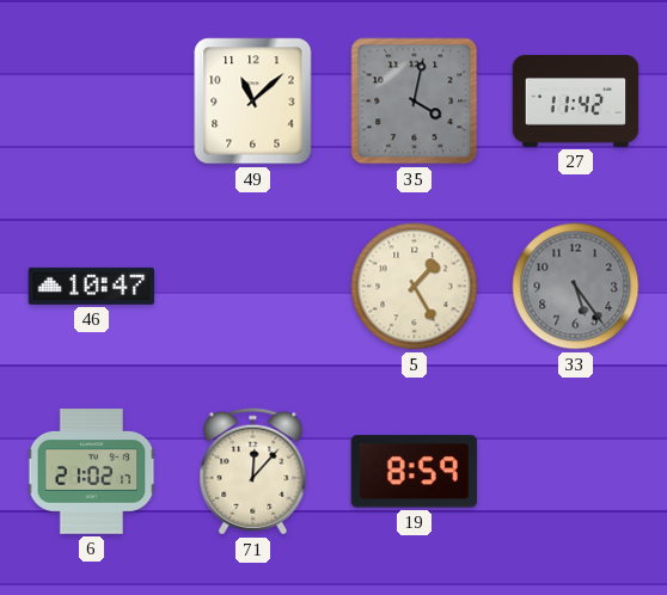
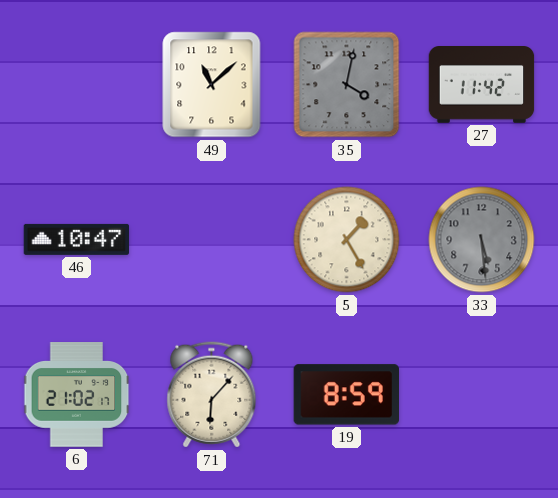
33: 5:24 -> 5:29
71: 12:07 -> 6:07
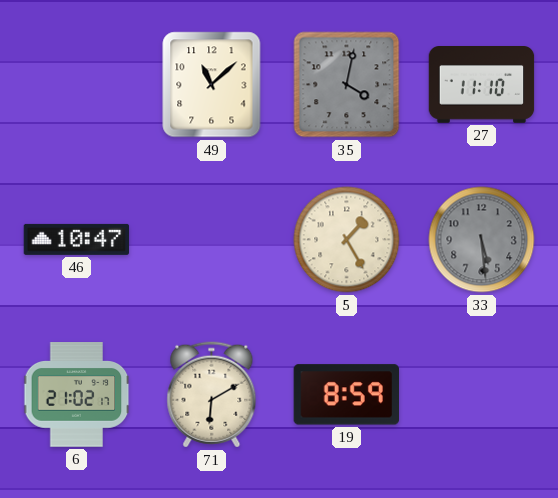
27: 11:42 -> 11:10
71: 6:07 -> 6:10
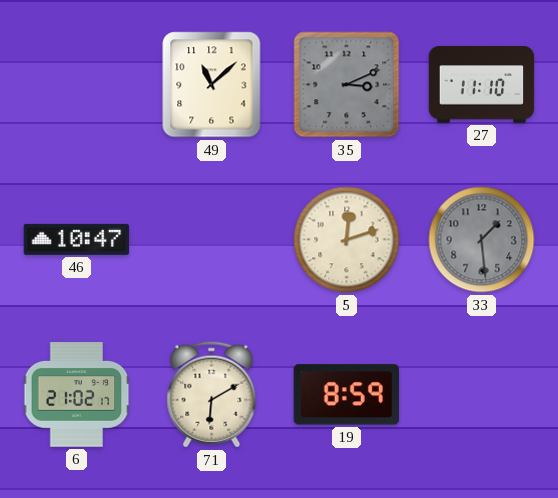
35: 4:02 -> 3:11
5: 1:25 -> 12:12
33: 5:29 -> 1:29
